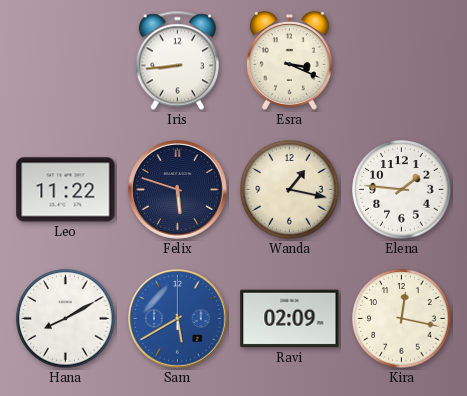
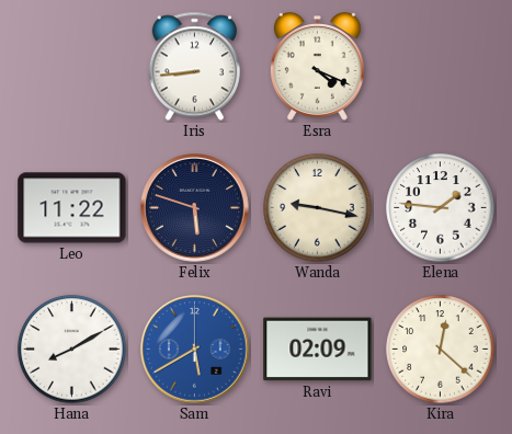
Esra: 3:19 -> 4:19
Wanda: 1:17 -> 9:17
Kira: 12:17 -> 12:22
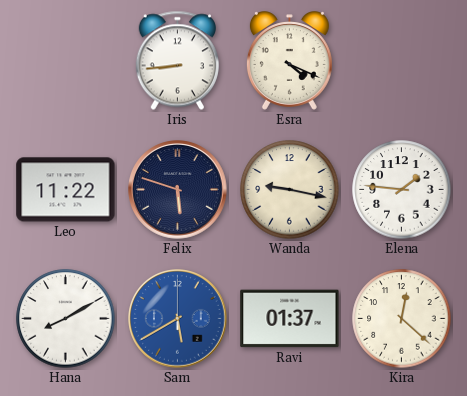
Ravi: 02:09 -> 01:37
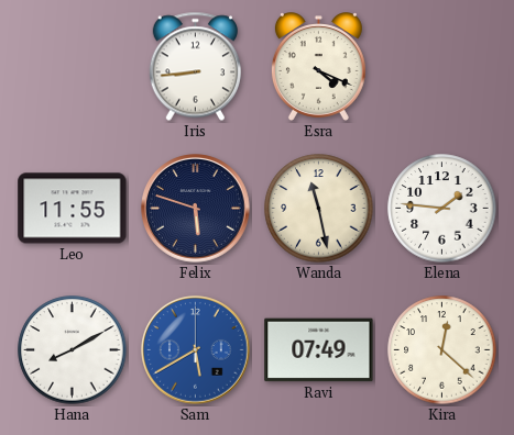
Leo: 11:22 -> 11:55
Wanda: 9:17 -> 11:28
Ravi: 01:37 -> 07:49
